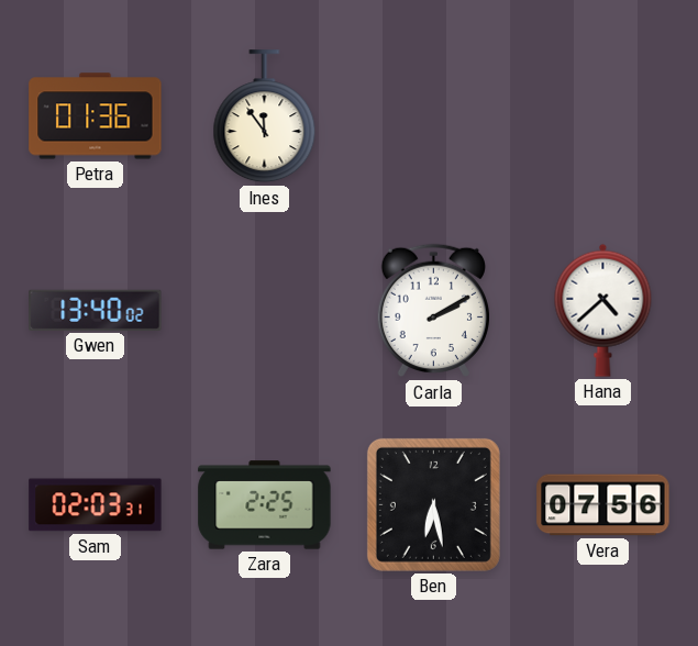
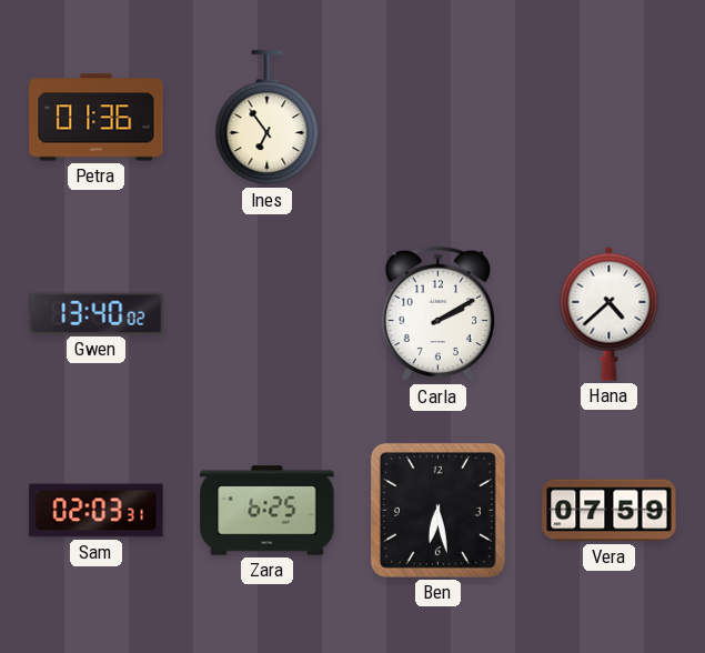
Ines: 11:54 -> 6:54
Zara: 2:25 -> 6:25
Vera: 07:56 -> 07:59
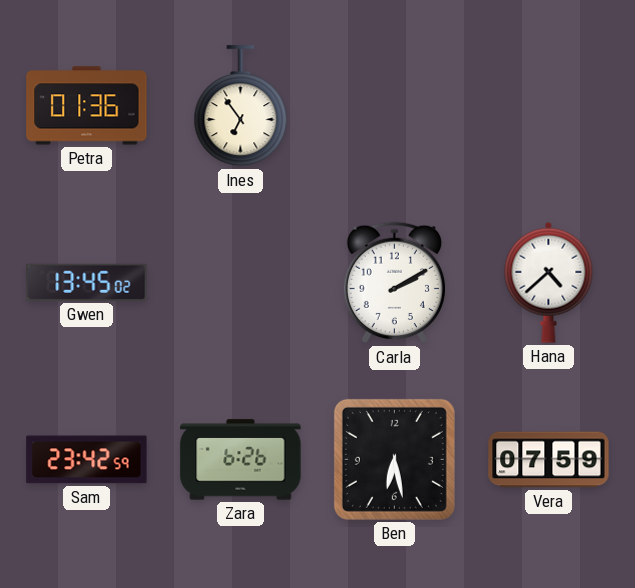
Gwen: 13:40 -> 13:45
Sam: 02:03 -> 23:42
Zara: 6:25 -> 6:26
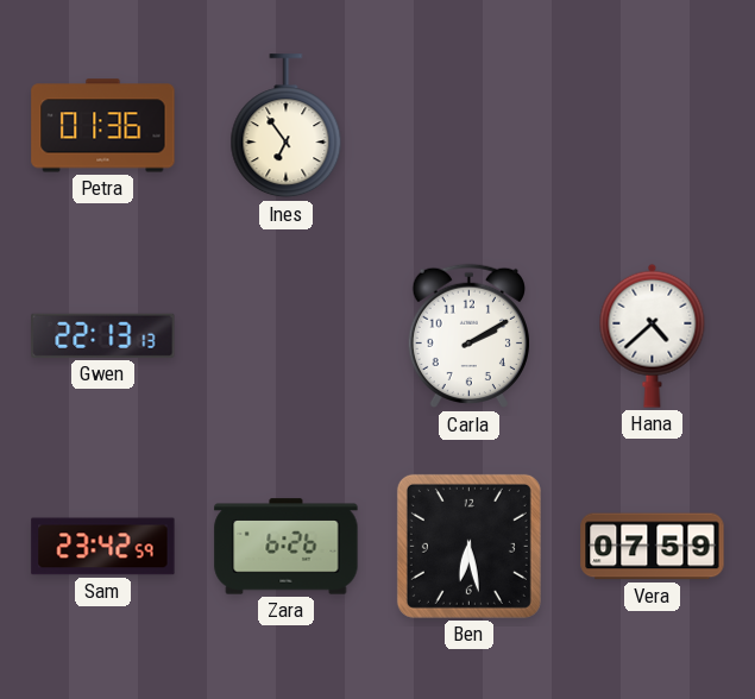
Gwen: 13:45 -> 22:13
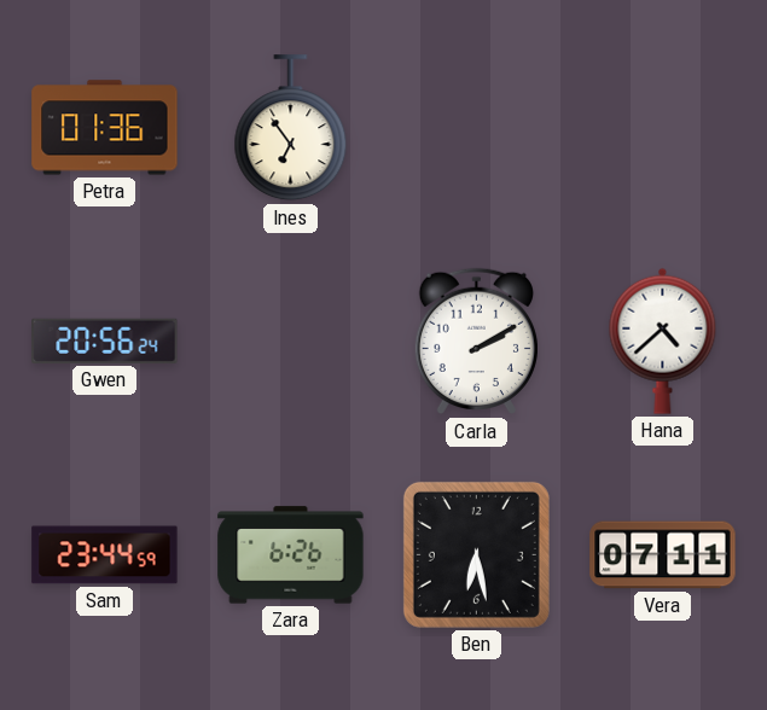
Gwen: 22:13 -> 20:56
Sam: 23:42 -> 23:44
Vera: 07:59 -> 07:11
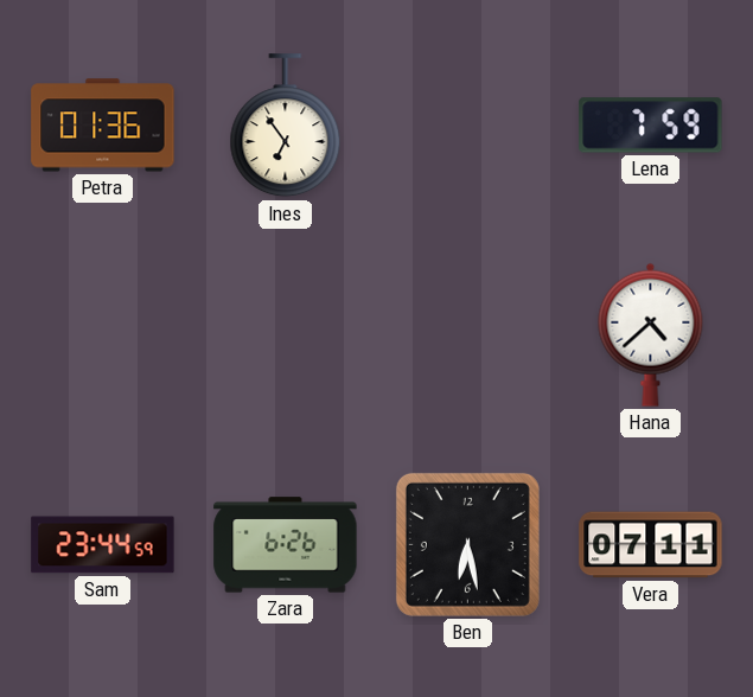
Lena: none -> 7:59
Gwen: 20:56 -> none
Carla: 2:10 -> none
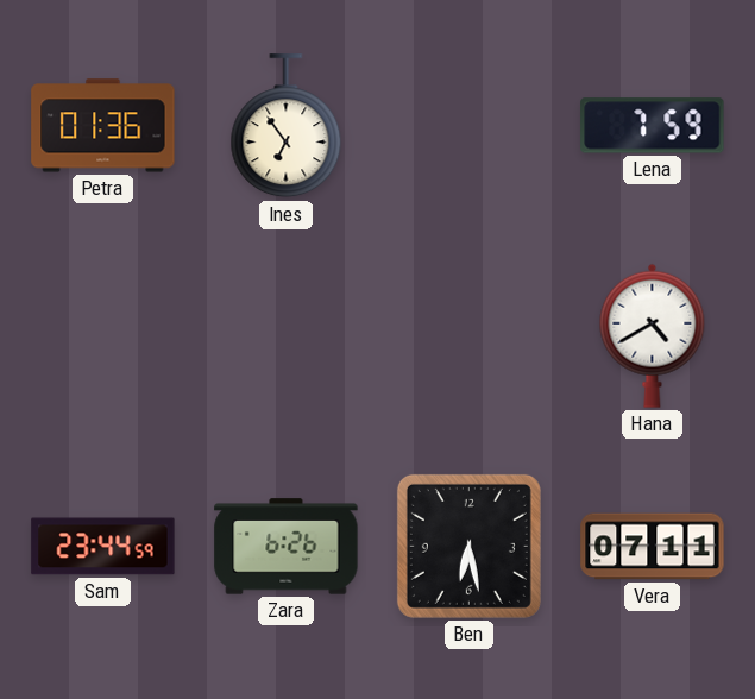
Hana: 4:38 -> 4:40
